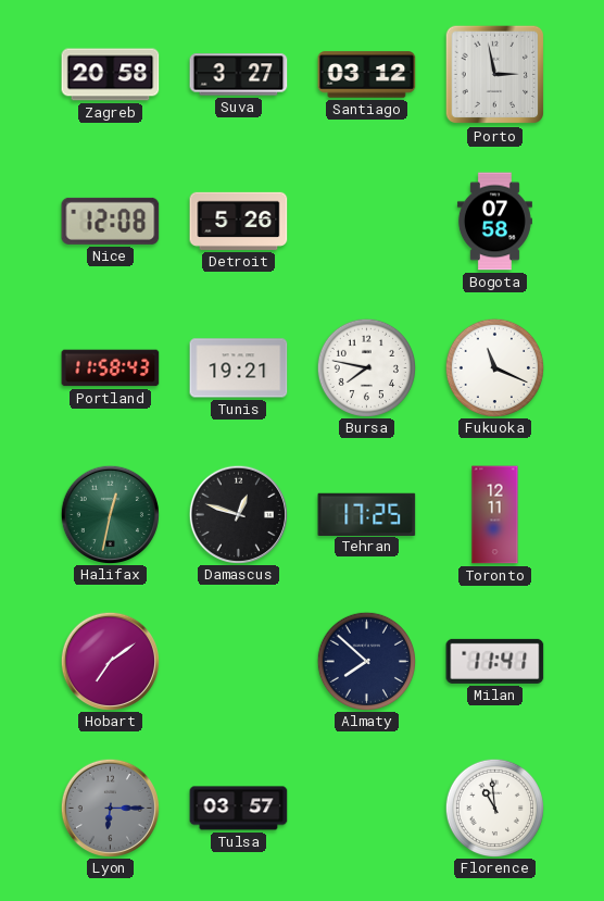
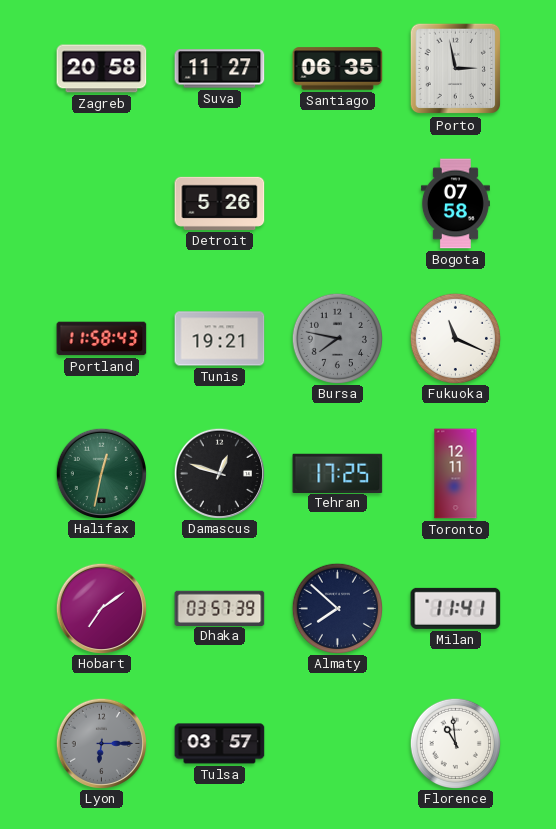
Suva: 3:27 -> 11:27
Santiago: 03:12 -> 06:35
Nice: 12:08 -> none
Bursa dial: white -> grey
Dhaka: none -> 03:57
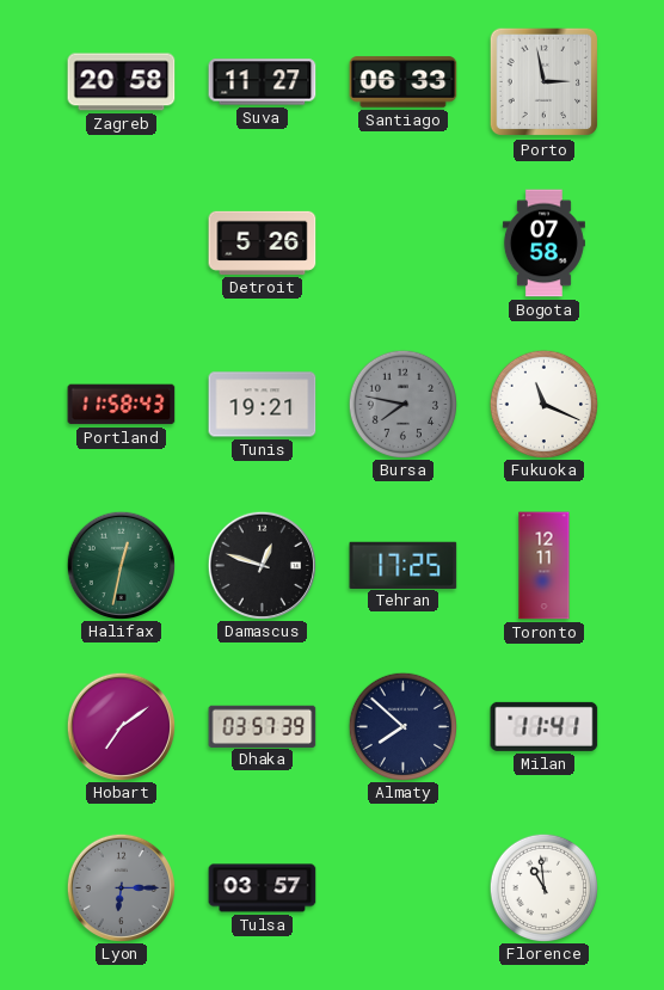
Santiago: 06:35 -> 06:33
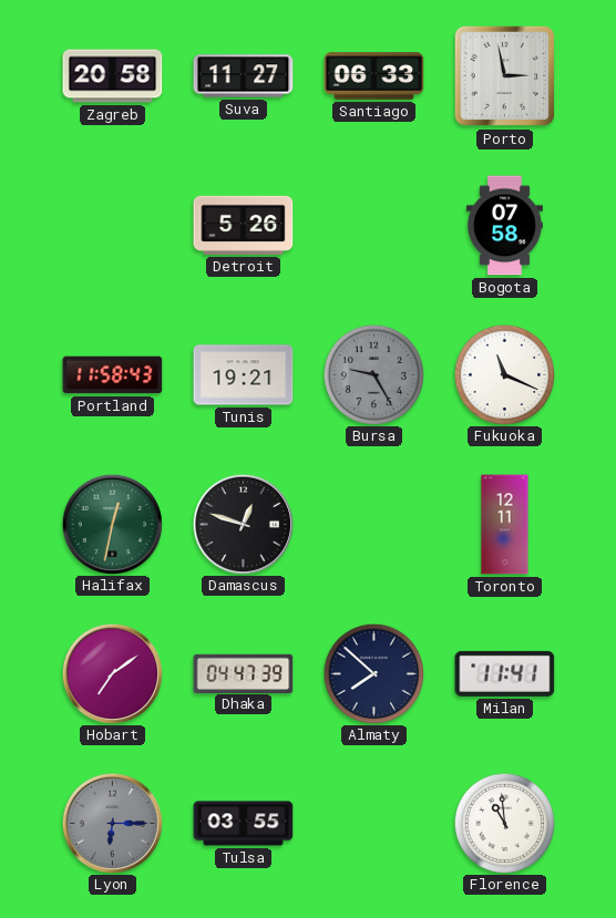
Bursa: 7:47 -> 9:25
Tehran: 17:25 -> none
Dhaka: 03:57 -> 04:47
Tulsa: 03:57 -> 03:55
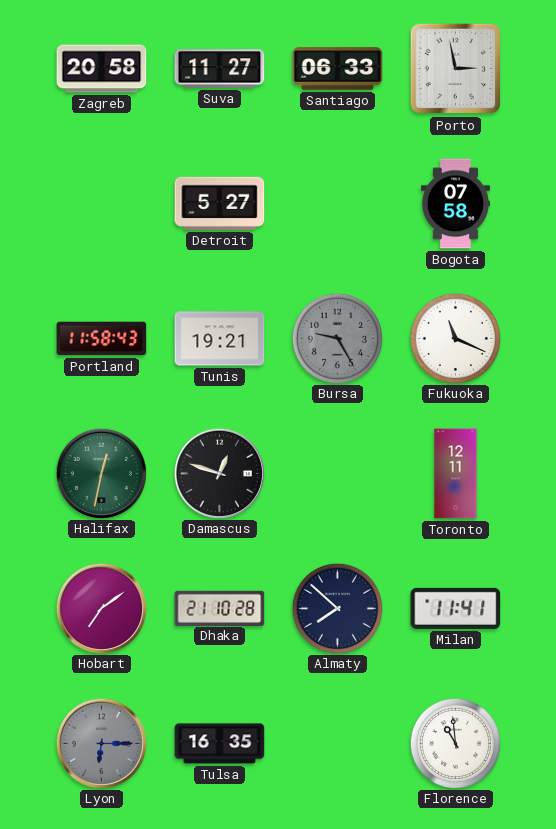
Detroit: 5:26 -> 5:27
Dhaka: 04:47 -> 21:10
Tulsa: 03:55 -> 16:35
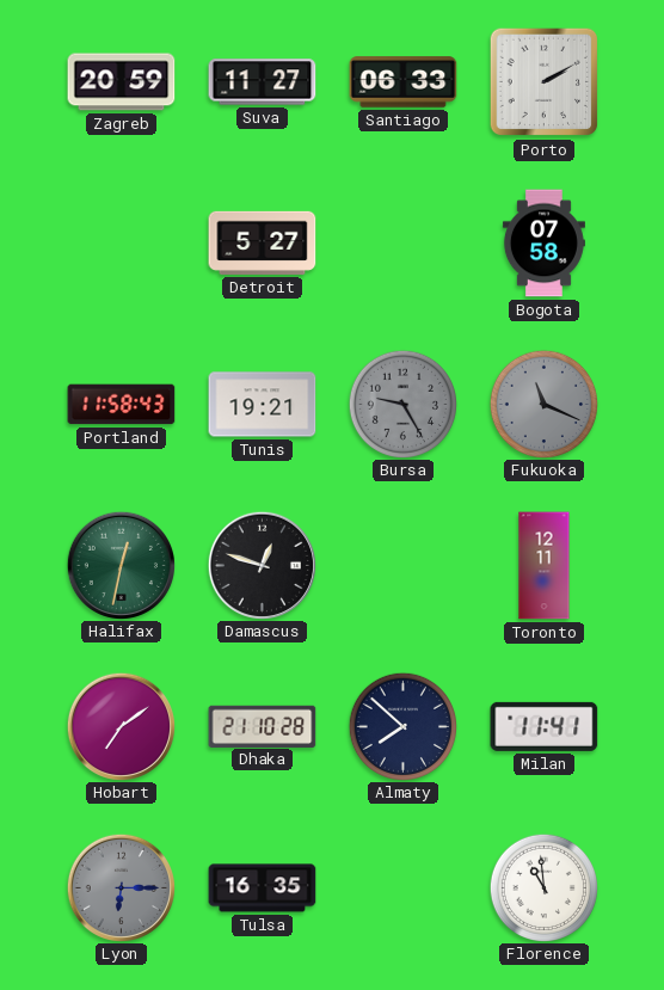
Zagreb: 20:58 -> 20:59
Porto: 2:58 -> 2:10
Fukuoka dial: white -> grey
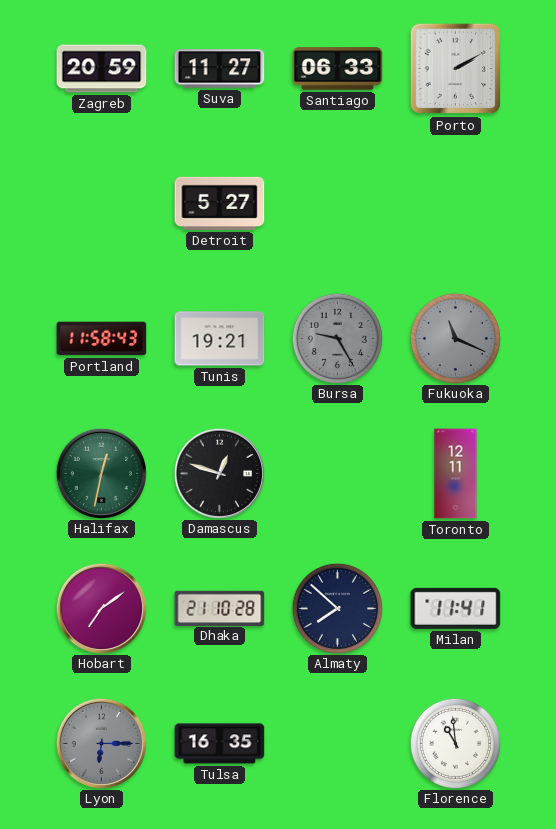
Bogota: 07:58 -> none
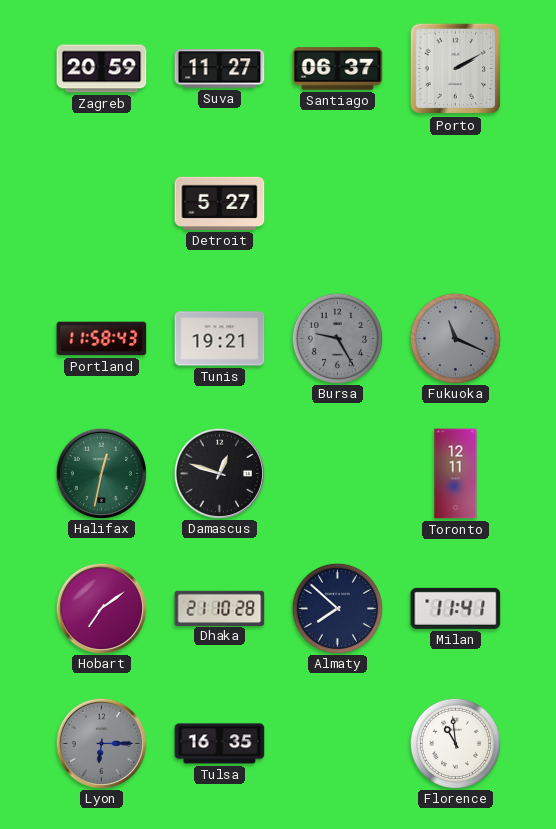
Santiago: 06:33 -> 06:37
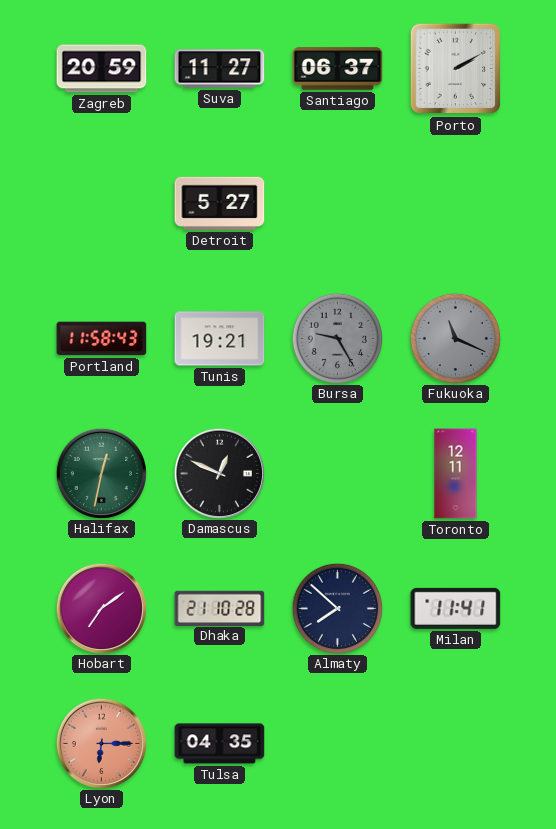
Damascus: 12:48 -> 12:49
Lyon dial: grey -> salmon
Tulsa: 16:35 -> 04:35
Florence: 10:59 -> none
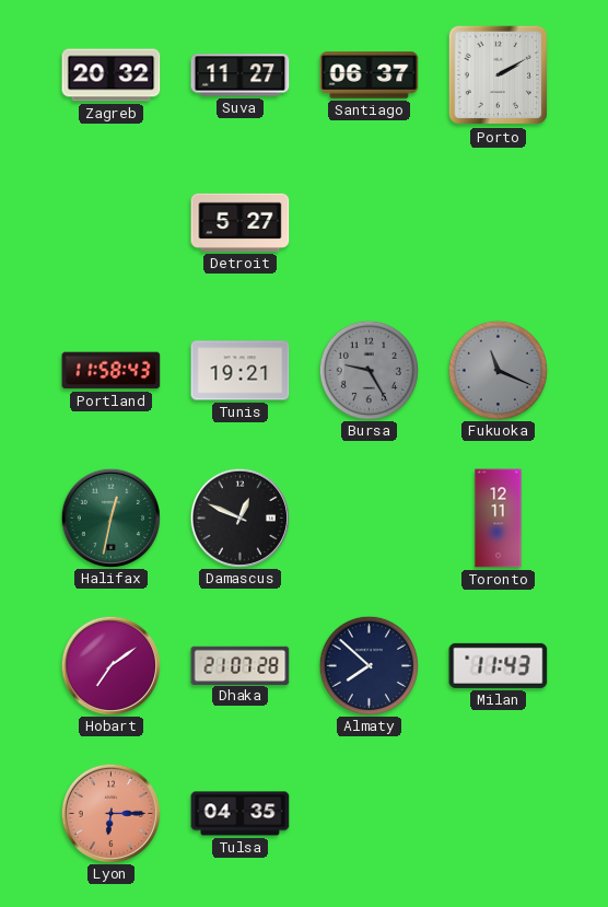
Zagreb: 20:59 -> 20:32
Dhaka: 21:10 -> 21:07
Milan: 11:41 -> 11:43
